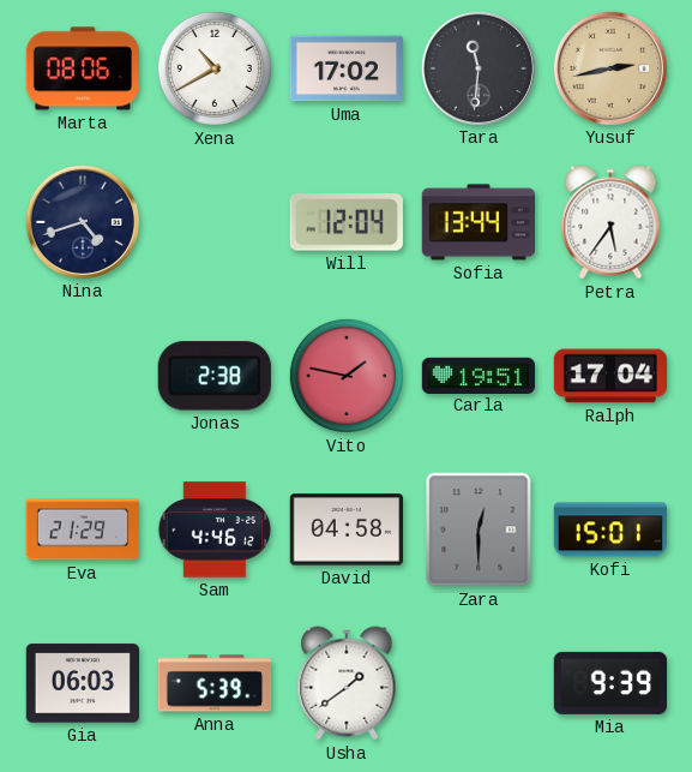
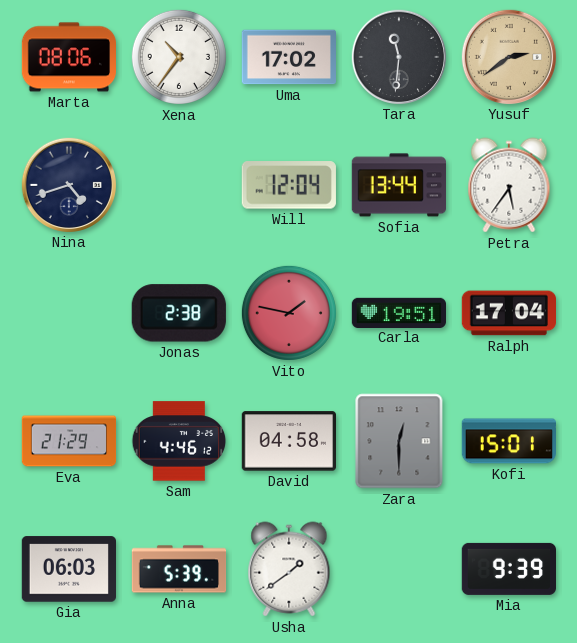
Xena: 10:40 -> 10:36
Yusuf: 2:43 -> 2:39
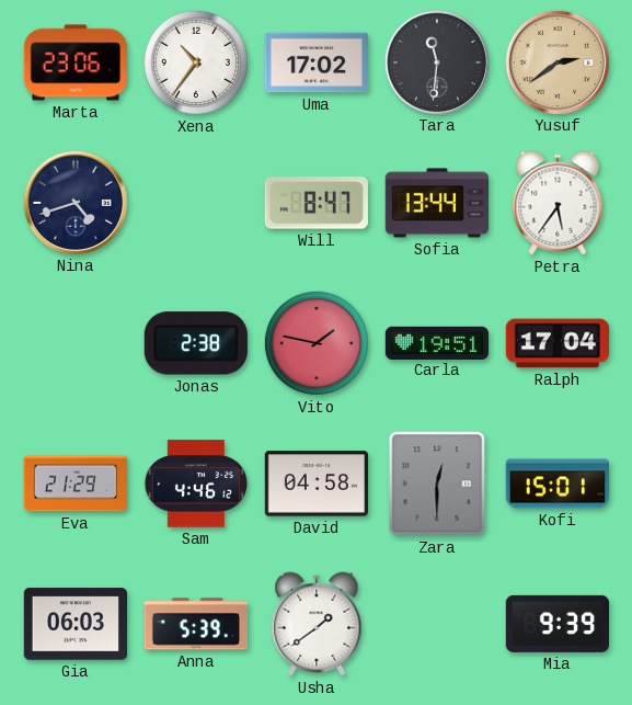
Marta: 08:06 -> 23:06
Will: 12:04 -> 8:47
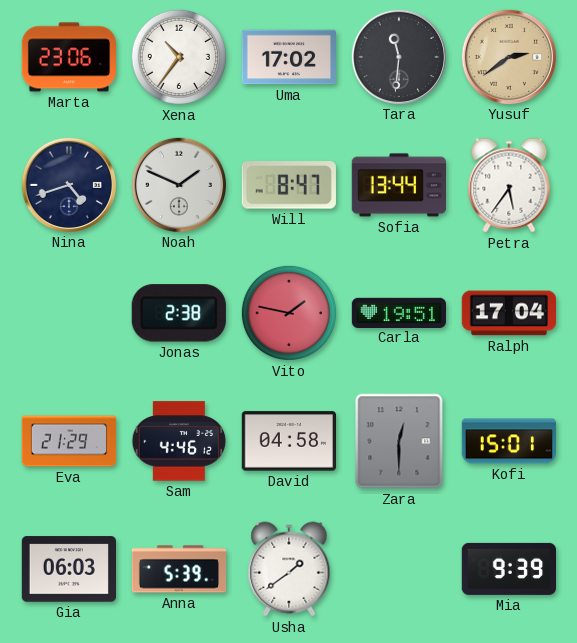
Noah: none -> 1:49
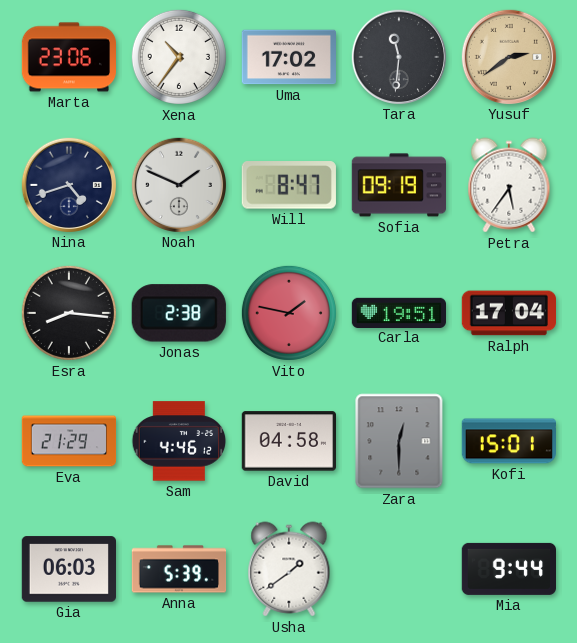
Sofia: 13:44 -> 09:19
Esra: none -> 8:16
Mia: 9:39 -> 9:44
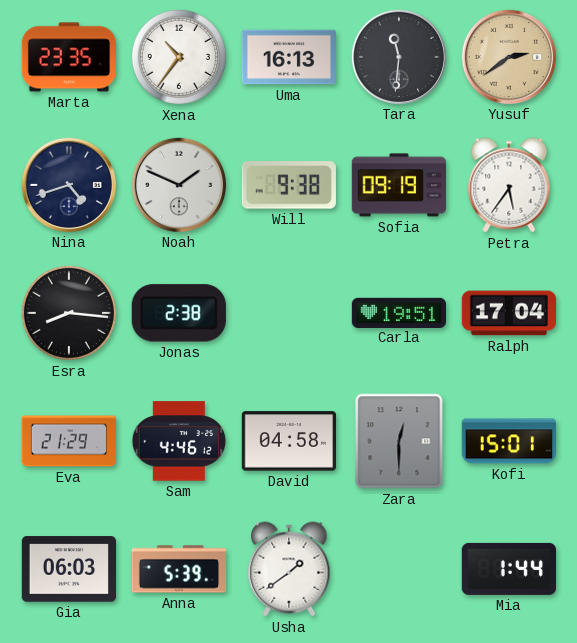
Marta: 23:06 -> 23:35
Uma: 17:02 -> 16:13
Will: 8:47 -> 9:38
Vito: 1:47 -> none
Mia: 9:44 -> 1:44
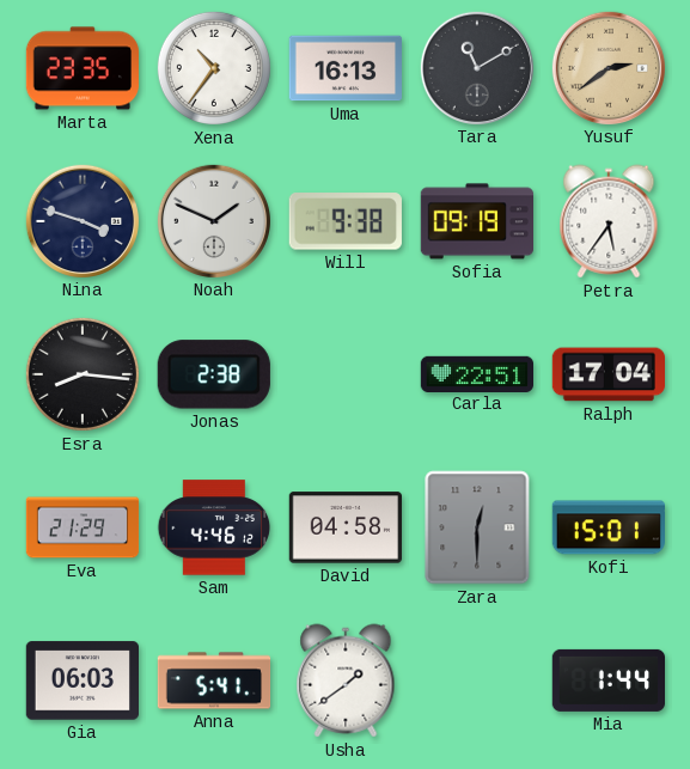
Tara: 11:31 -> 11:10
Nina: 4:42 -> 3:48
Carla: 19:51 -> 22:51
Anna: 5:39 -> 5:41
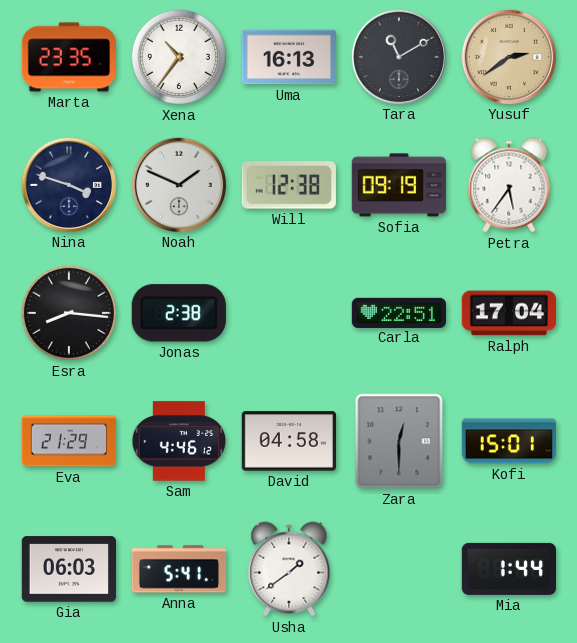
Will: 9:38 -> 12:38
